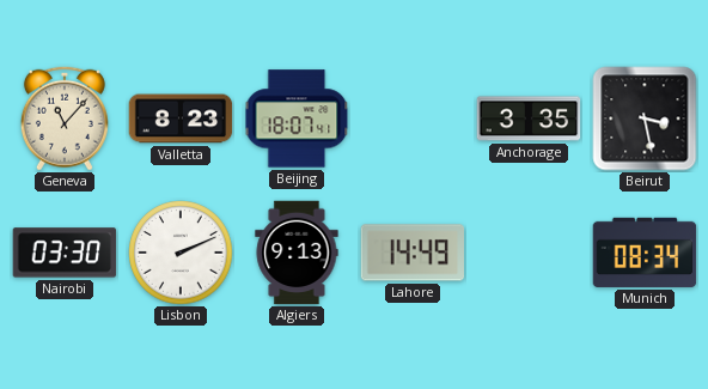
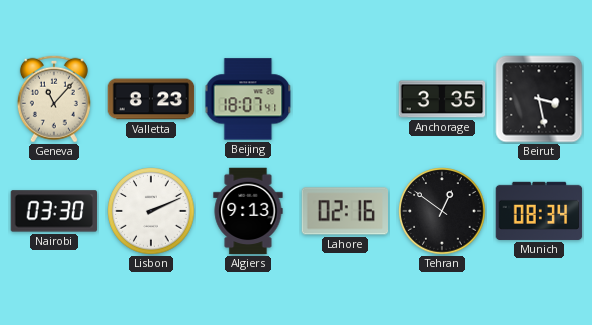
Lahore: 14:49 -> 02:16
Tehran: none -> 12:51
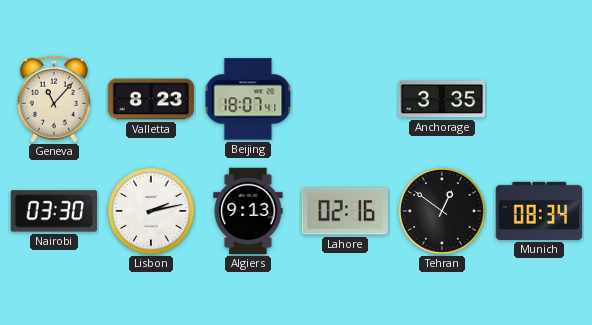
Beirut: 3:28 -> none
Lisbon: 2:11 -> 2:13
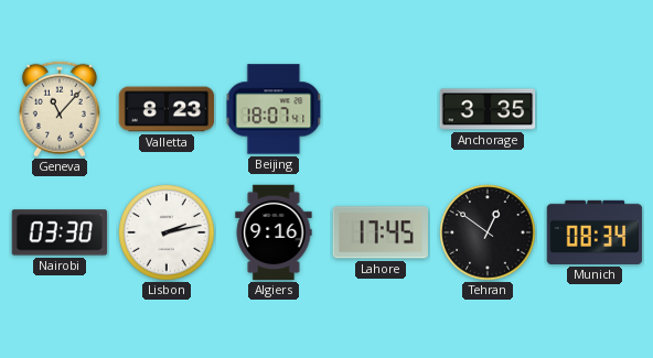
Algiers: 9:13 -> 9:16
Lahore: 02:16 -> 17:45
